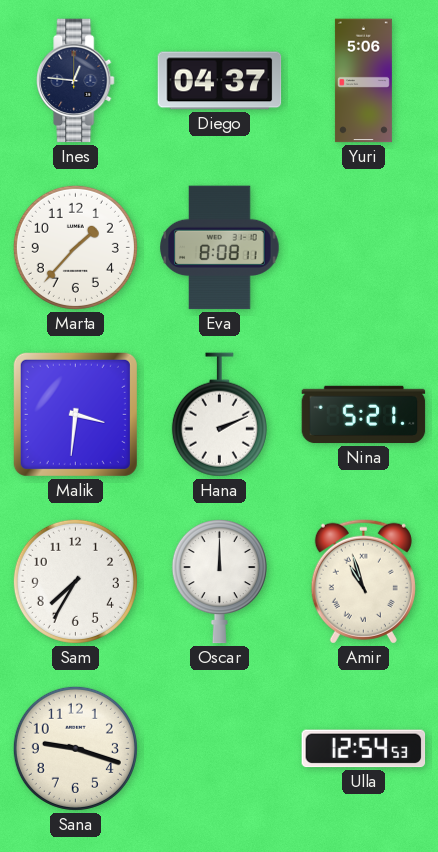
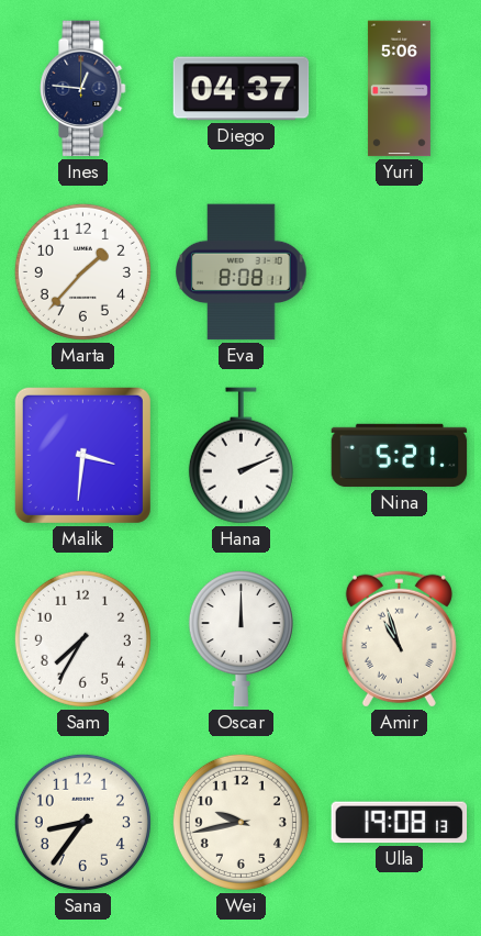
Sana: 9:18 -> 8:36
Wei: none -> 9:43
Ulla: 12:54 -> 19:08
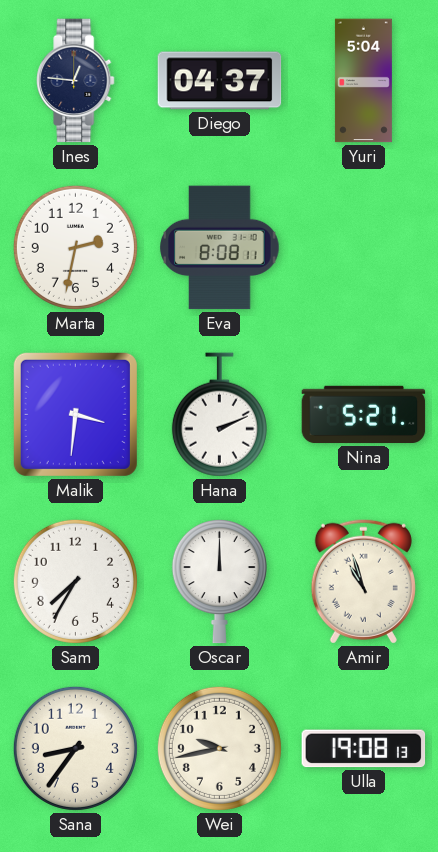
Yuri: 5:06 -> 5:04
Marta: 1:37 -> 2:32
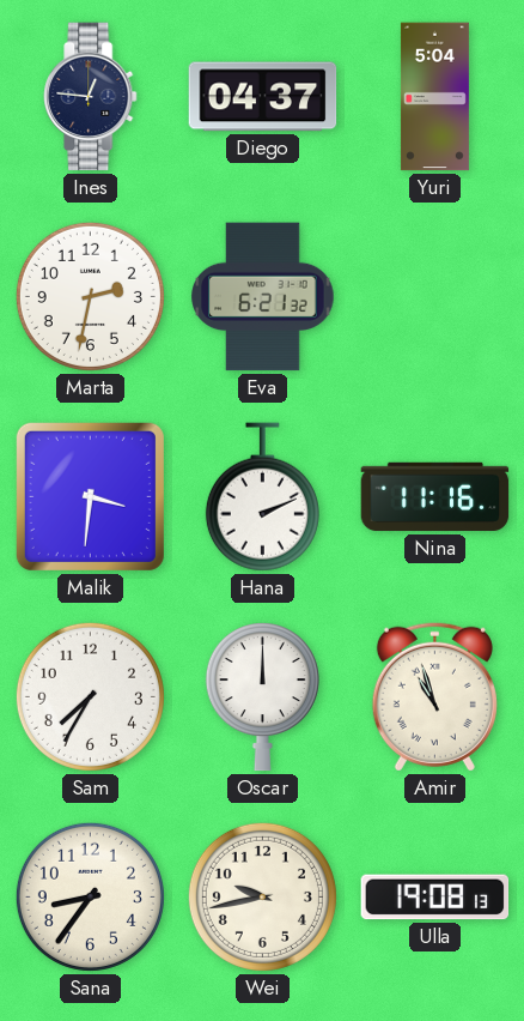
Eva: 8:08 -> 6:21
Nina: 5:21 -> 11:16
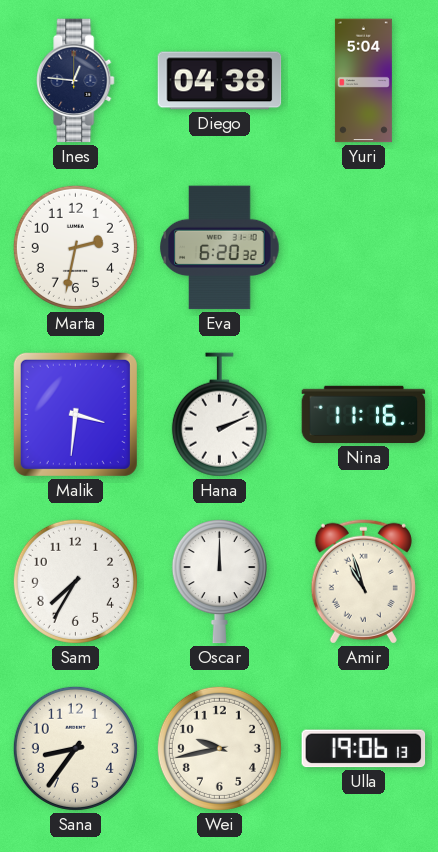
Diego: 04:37 -> 04:38
Eva: 6:21 -> 6:20
Ulla: 19:08 -> 19:06
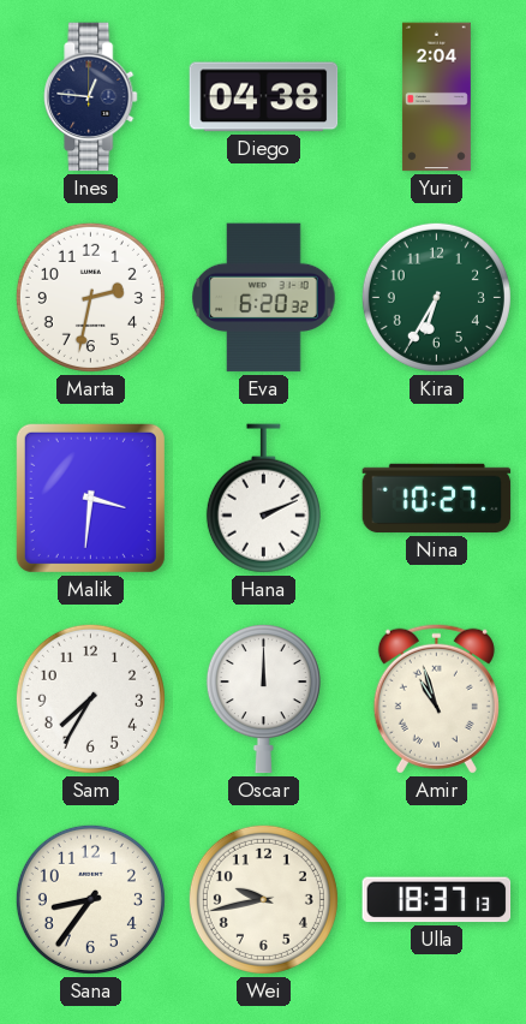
Yuri: 5:04 -> 2:04
Kira: none -> 6:35
Nina: 11:16 -> 10:27
Ulla: 19:06 -> 18:37
